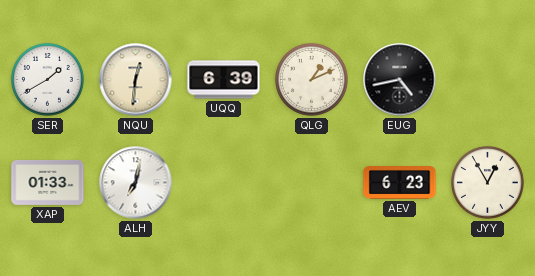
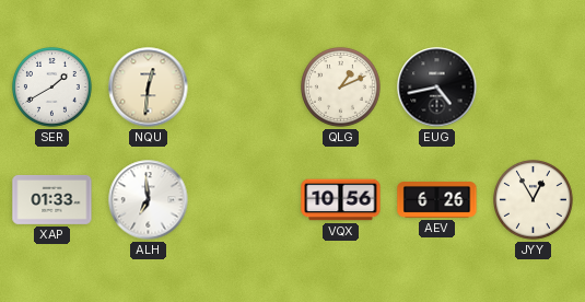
UQQ: 6:39 -> none
ALH: 7:02 -> 6:59
VQX: none -> 10:56
AEV: 6:23 -> 6:26
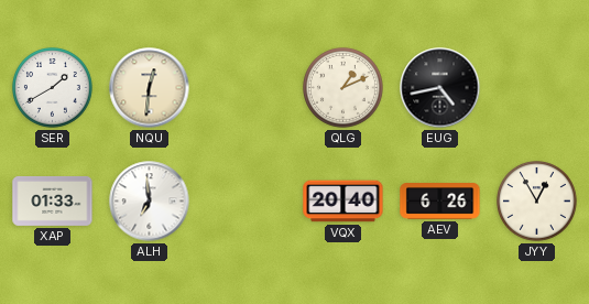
VQX: 10:56 -> 20:40
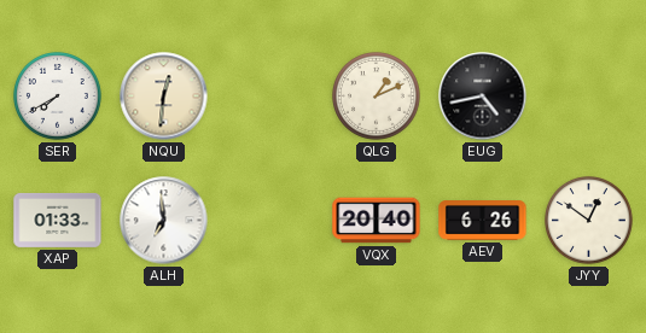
SER: 1:40 -> 7:40
JYY: 12:55 -> 12:51
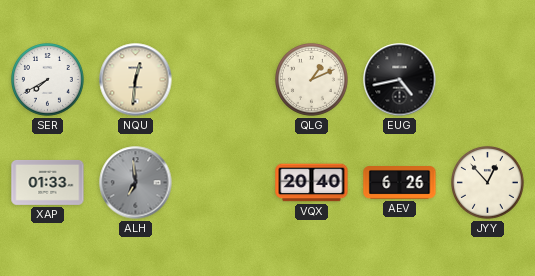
ALH dial: white -> grey
JYY: 12:51 -> 12:53
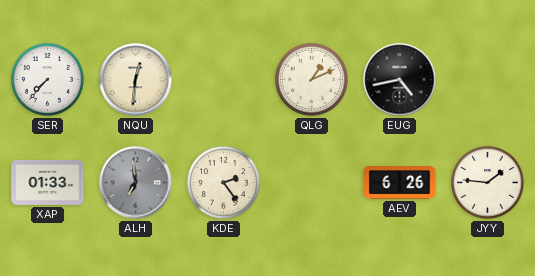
SER: 7:40 -> 7:37
KDE: none -> 2:24
VQX: 20:40 -> none
JYY: 12:53 -> 1:46
